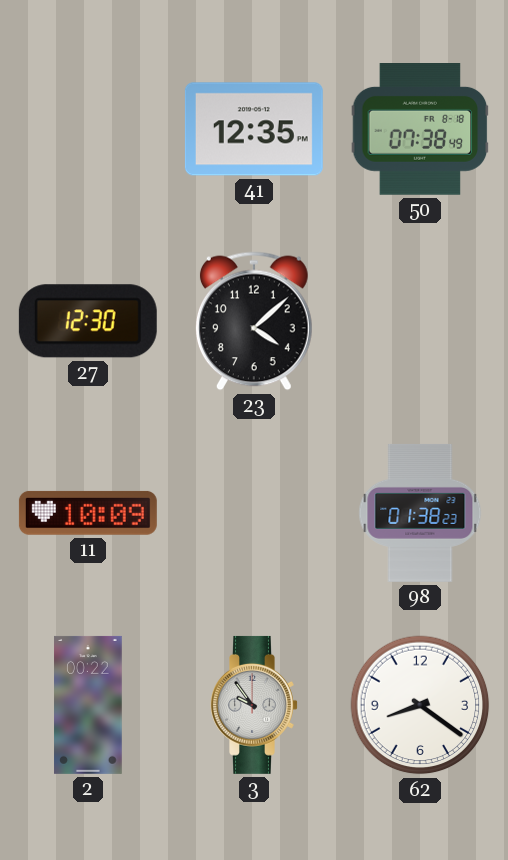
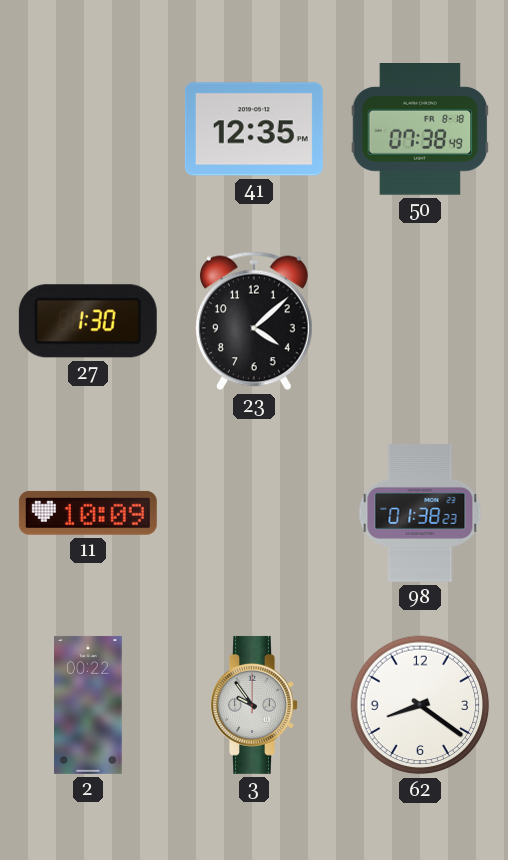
27: 12:30 -> 1:30
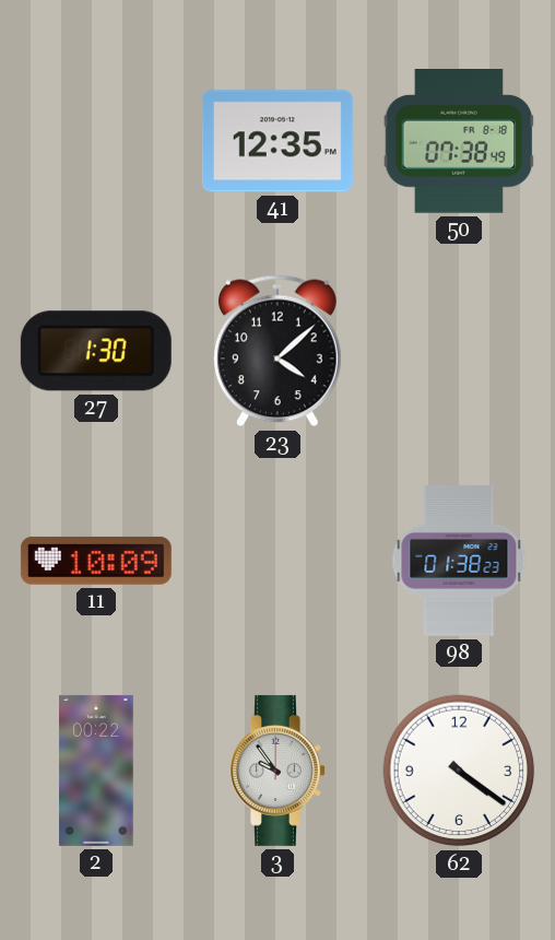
62: 8:21 -> 4:21
